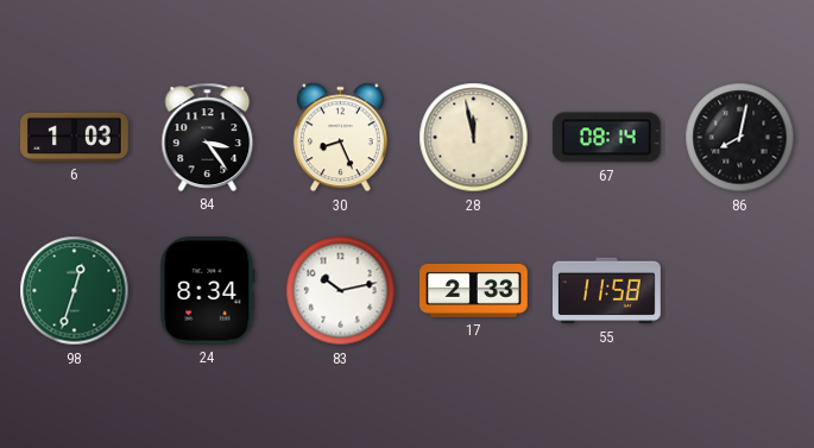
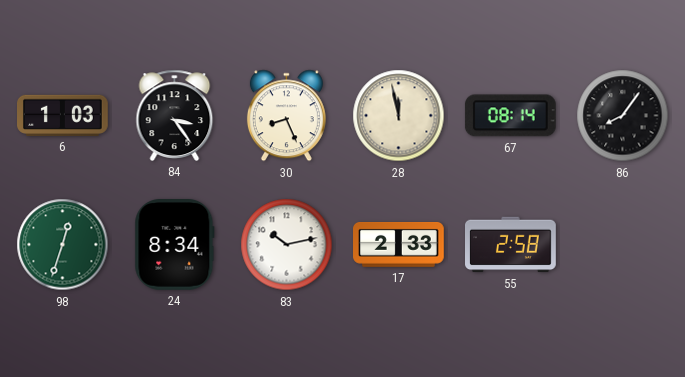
86: 8:02 -> 8:06
55: 11:58 -> 2:58
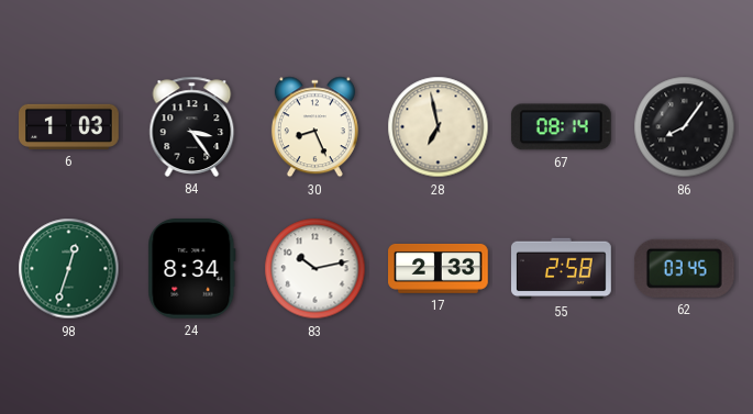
28: 11:58 -> 6:58
62: none -> 03:45
